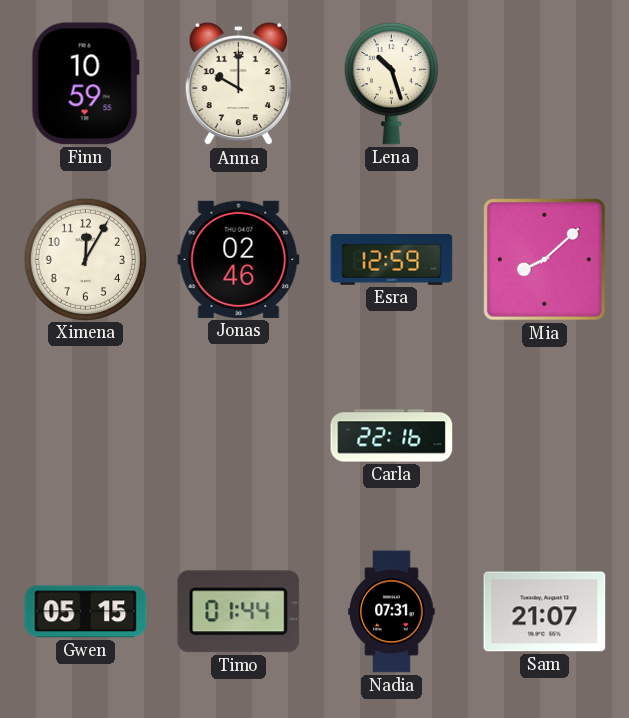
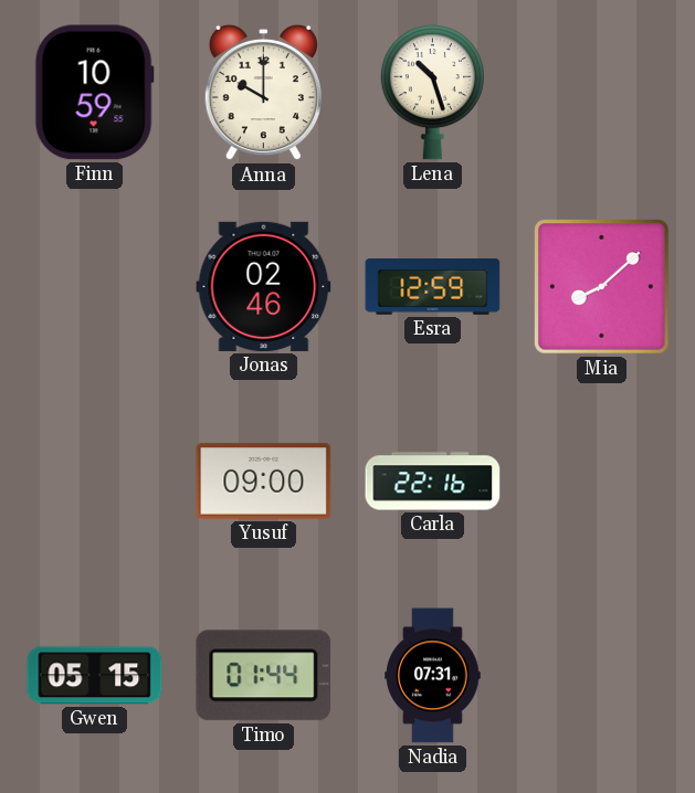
Ximena: 12:05 -> none
Yusuf: none -> 09:00
Sam: 21:07 -> none
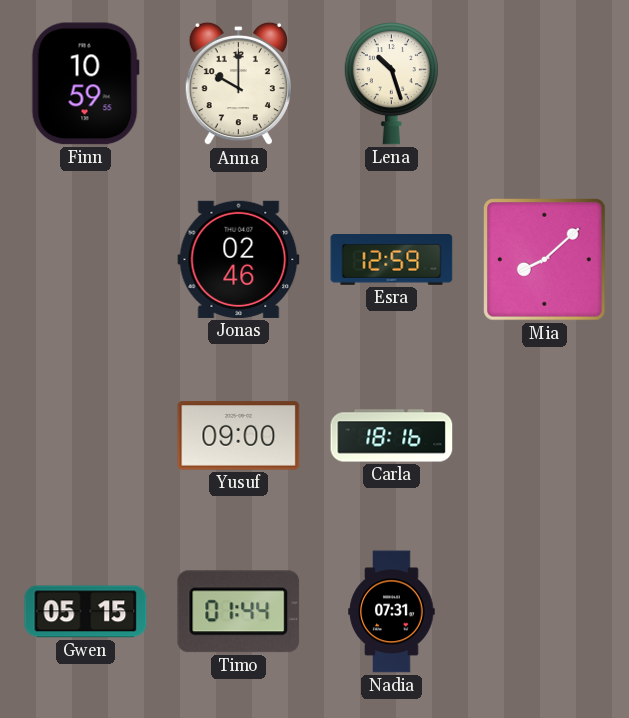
Carla: 22:16 -> 18:16
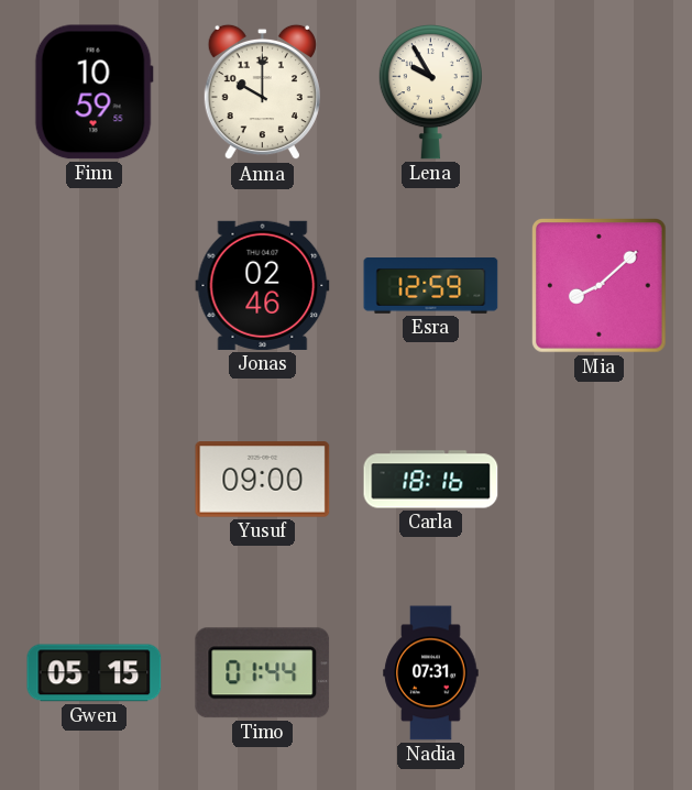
Lena: 10:27 -> 9:55
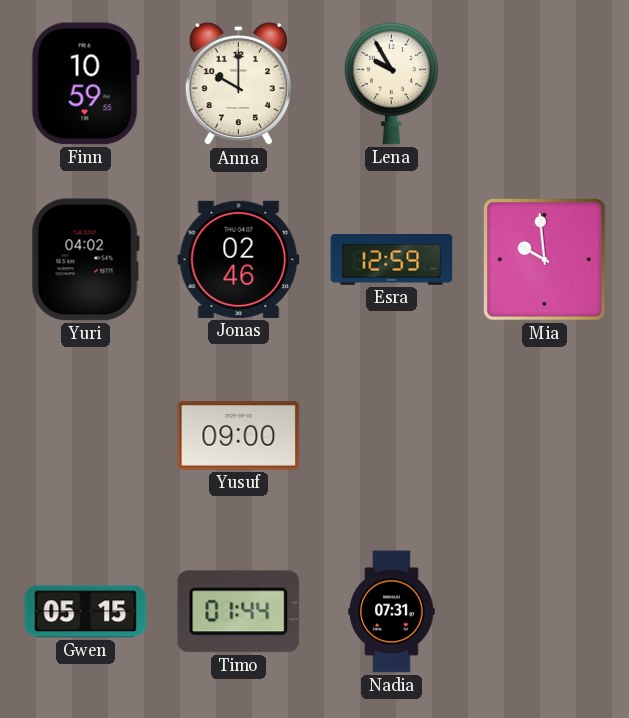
Yuri: none -> 04:02
Mia: 8:08 -> 9:59
Carla: 18:16 -> none
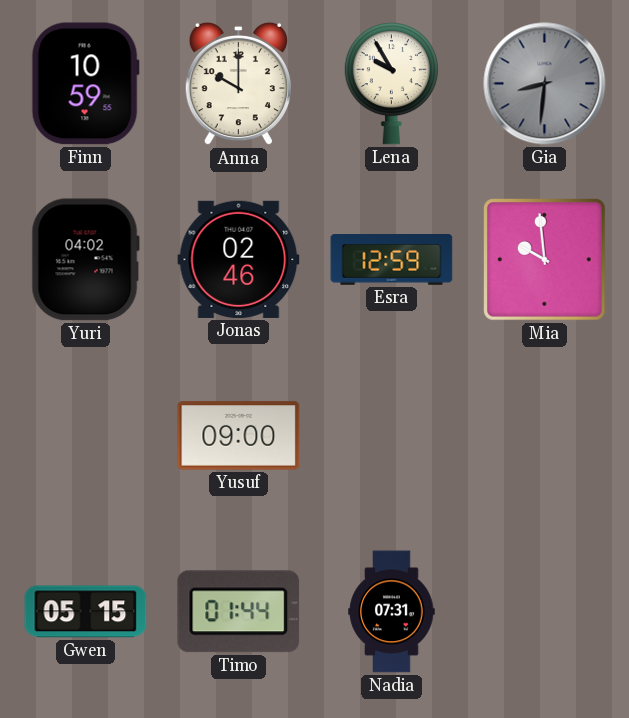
Gia: none -> 8:31
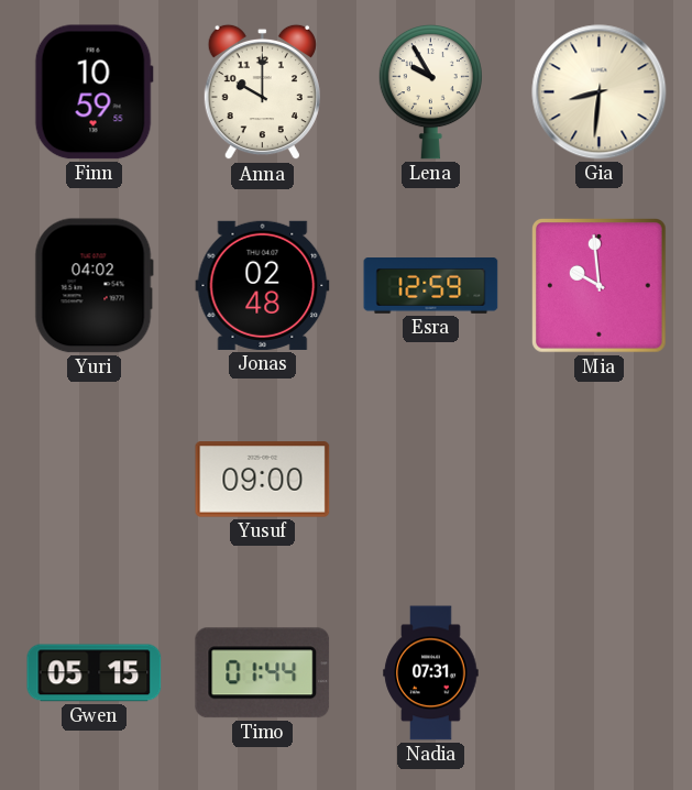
Gia dial: grey -> cream
Jonas: 02:46 -> 02:48
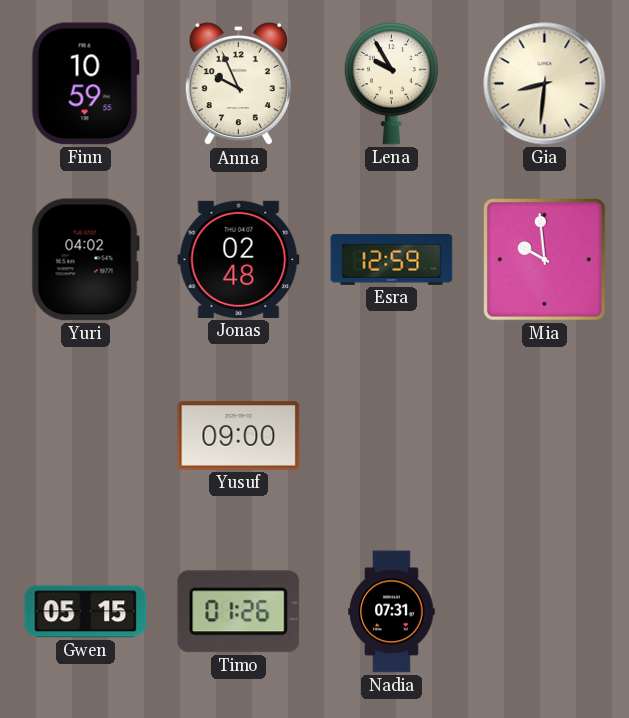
Anna: 10:00 -> 9:56
Timo: 01:44 -> 01:26
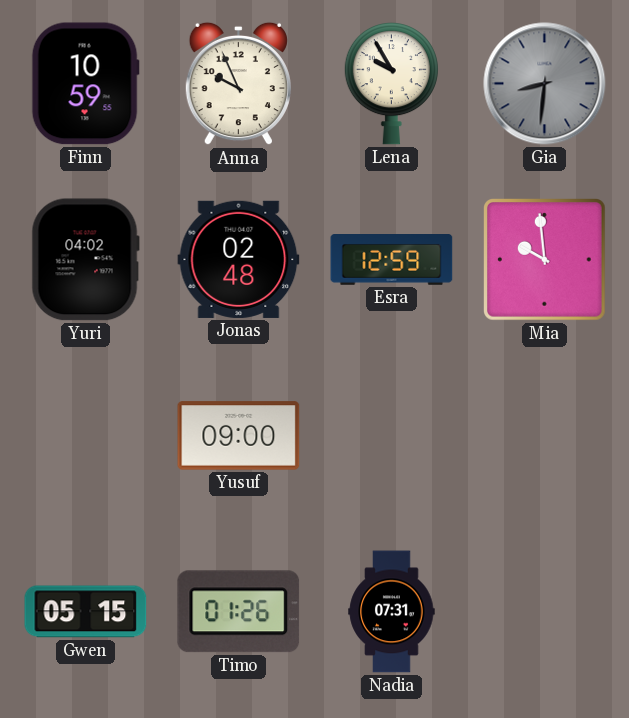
Gia dial: cream -> grey
